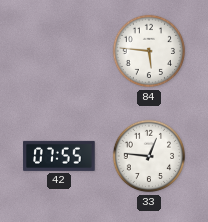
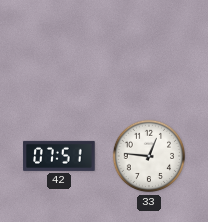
84: 5:46 -> none
42: 07:55 -> 07:51
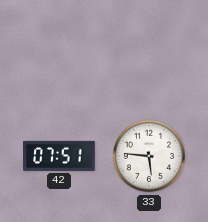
33: 12:46 -> 5:46
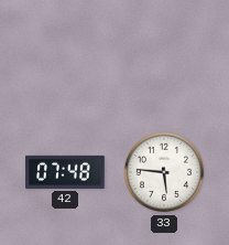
42: 07:51 -> 07:48
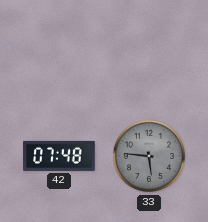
33 dial: white -> grey
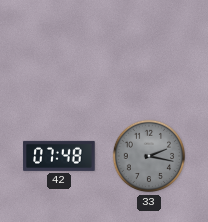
33: 5:46 -> 2:17
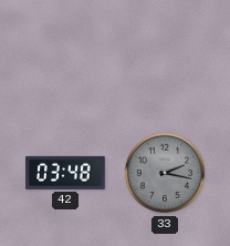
42: 07:48 -> 03:48
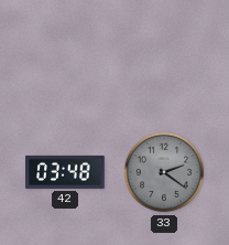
33: 2:17 -> 2:21
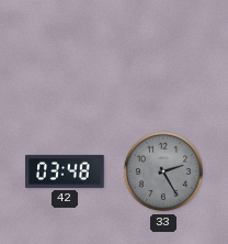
33: 2:21 -> 2:25
